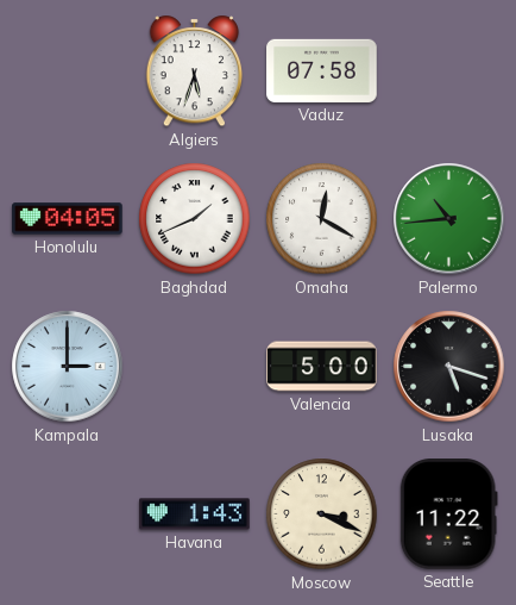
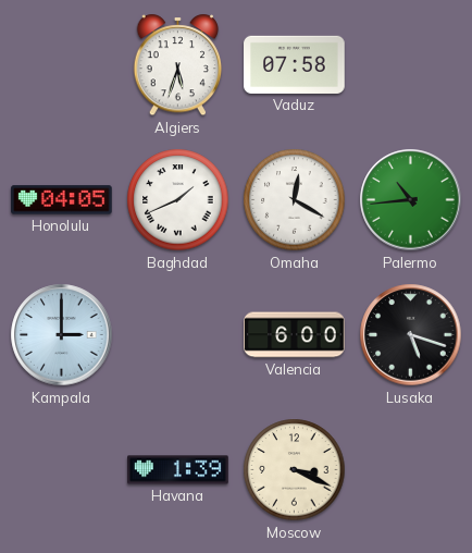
Valencia: 5:00 -> 6:00
Havana: 1:43 -> 1:39
Seattle: 11:22 -> none
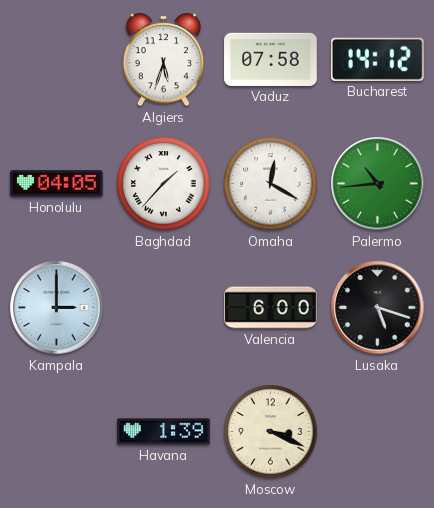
Bucharest: none -> 14:12
Baghdad: 1:41 -> 1:37
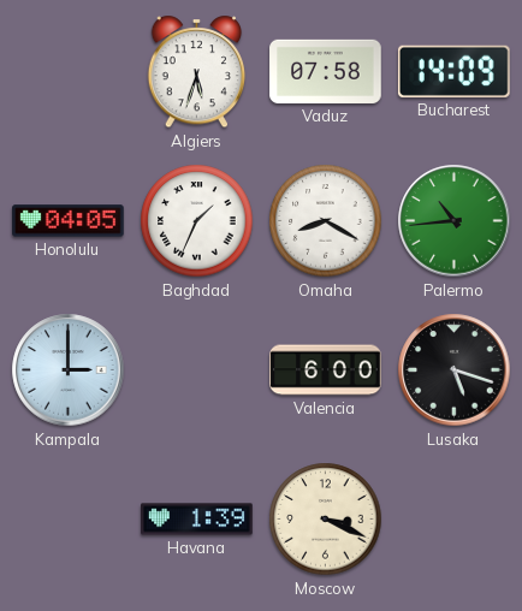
Bucharest: 14:12 -> 14:09
Baghdad: 1:37 -> 1:34
Omaha: 12:20 -> 8:20
